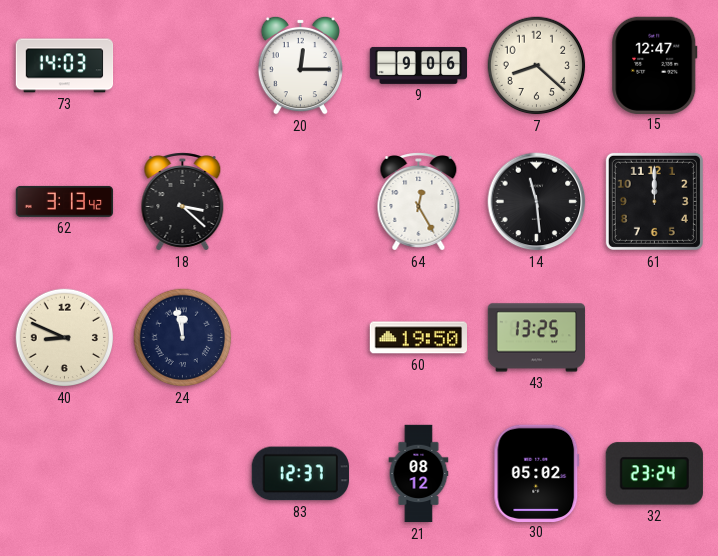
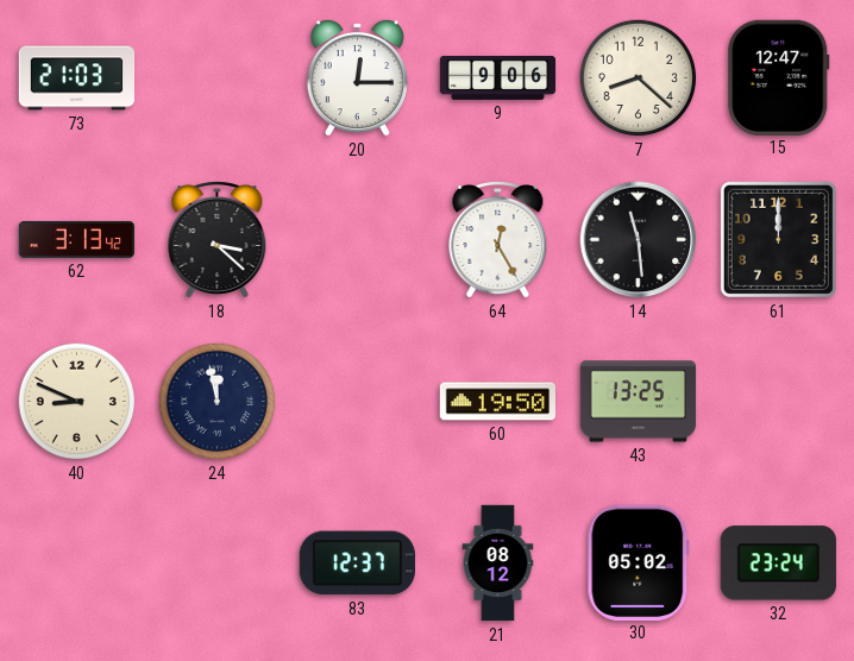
73: 14:03 -> 21:03
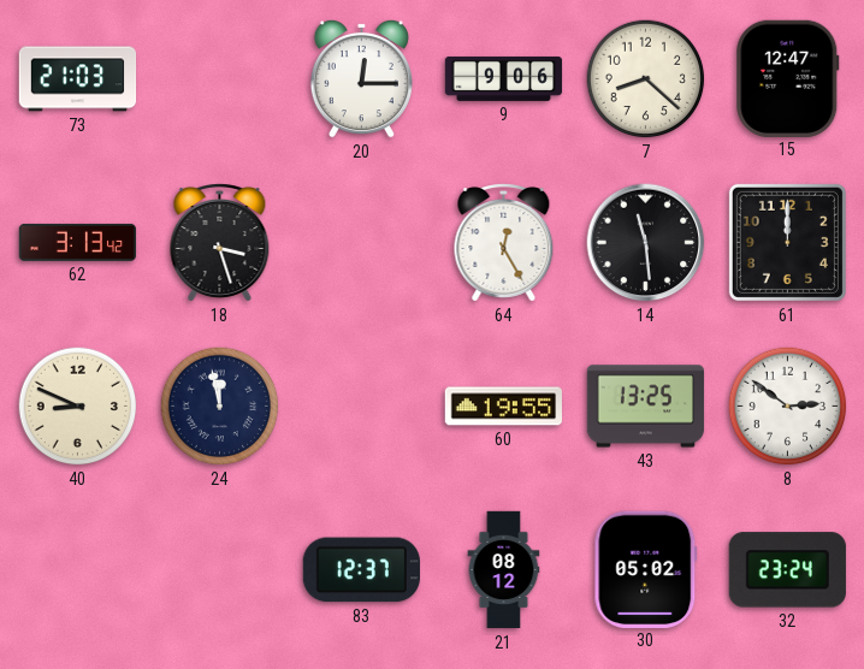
18: 3:22 -> 3:27
60: 19:50 -> 19:55
8: none -> 2:51
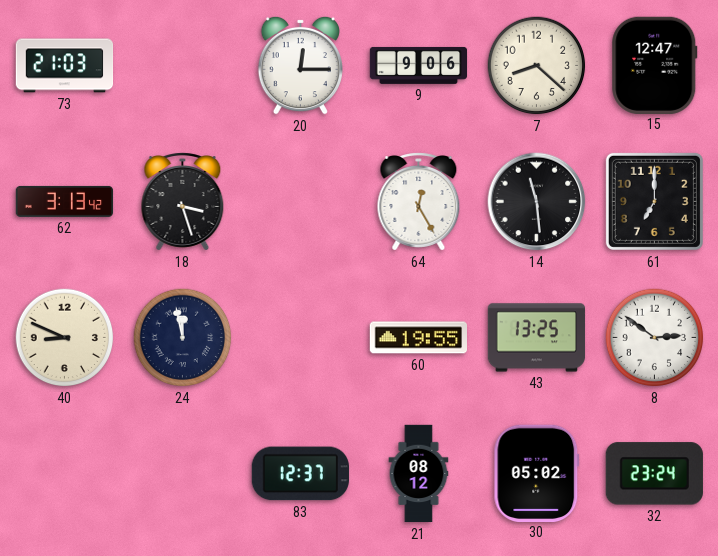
61: 12:00 -> 7:00
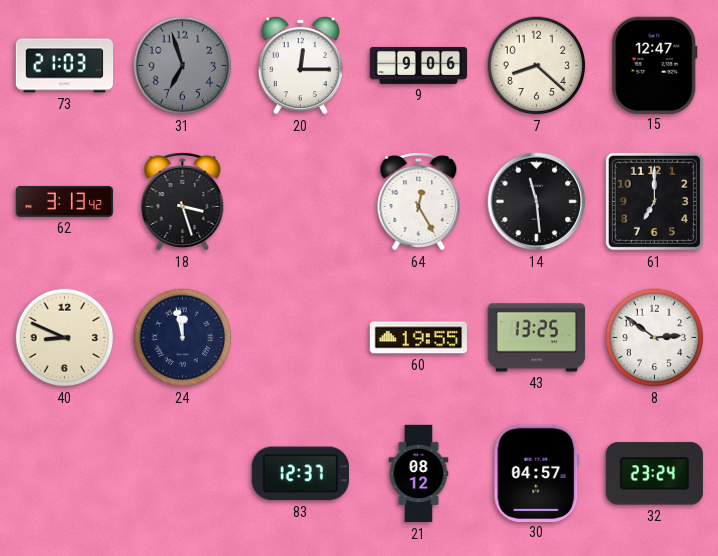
31: none -> 6:57
30: 05:02 -> 04:57
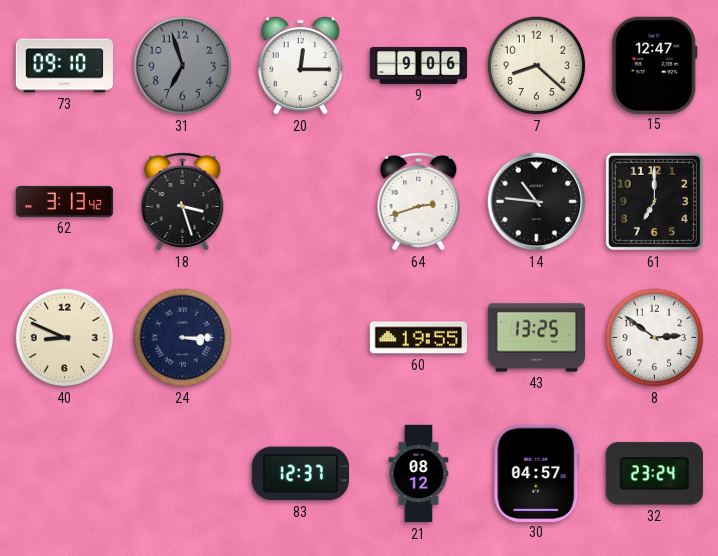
73: 21:03 -> 09:10
64: 12:25 -> 2:42
14: 11:29 -> 10:46
24: 11:58 -> 3:15
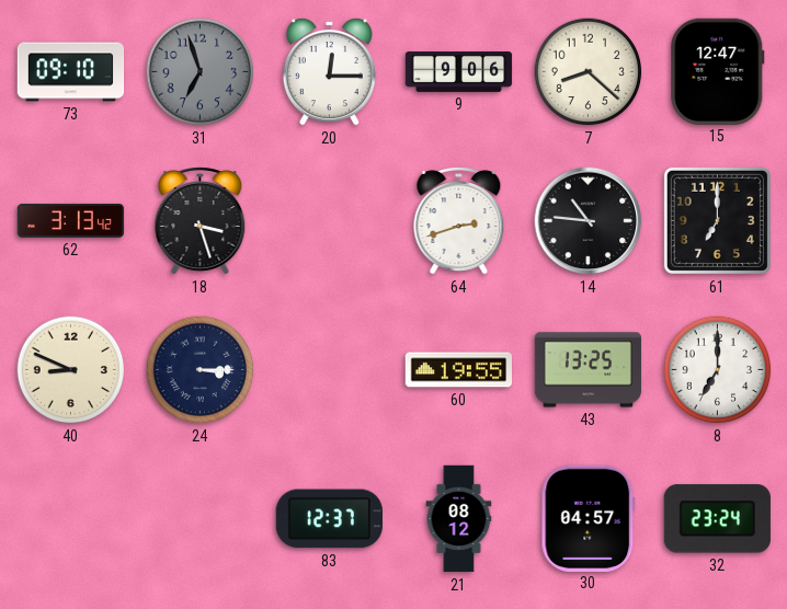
8: 2:51 -> 7:00
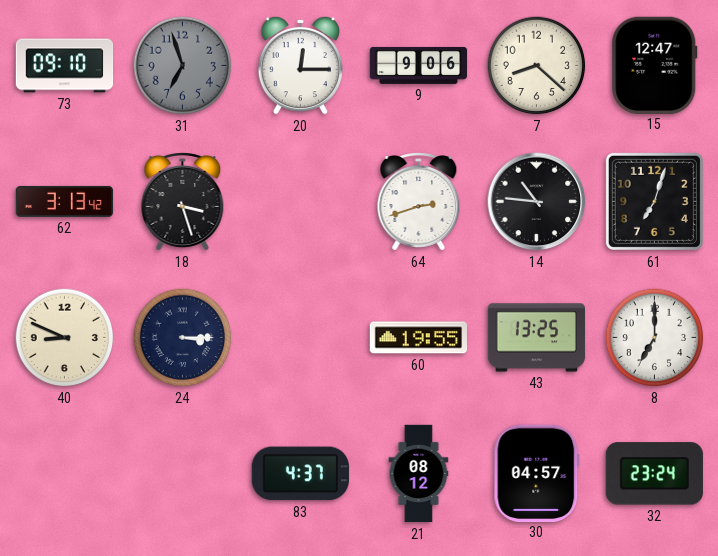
61: 7:00 -> 7:03
83: 12:37 -> 4:37
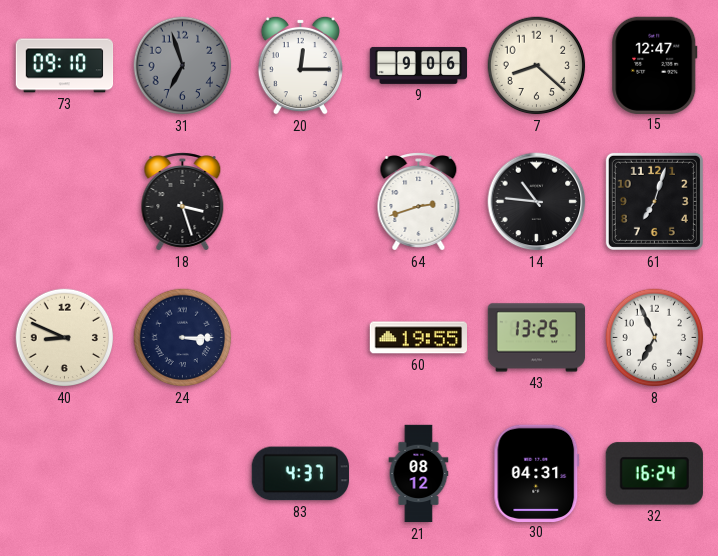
62: 3:13 -> none
8: 7:00 -> 6:56
30: 04:57 -> 04:31
32: 23:24 -> 16:24
